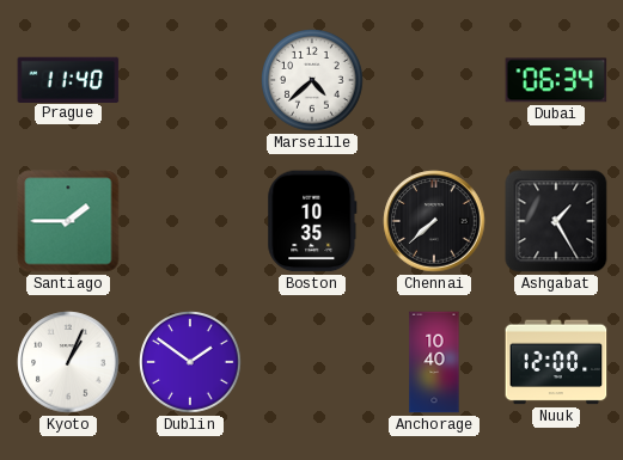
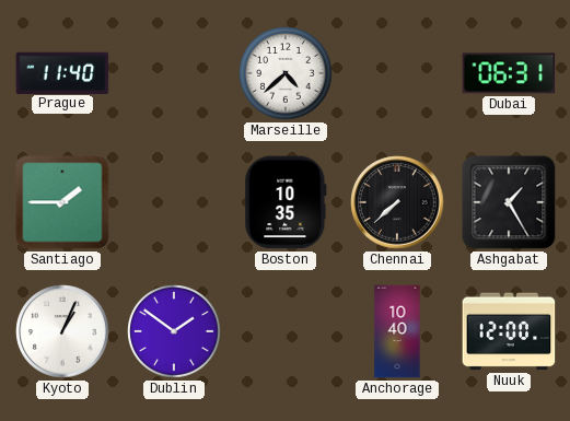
Dubai: 06:34 -> 06:31
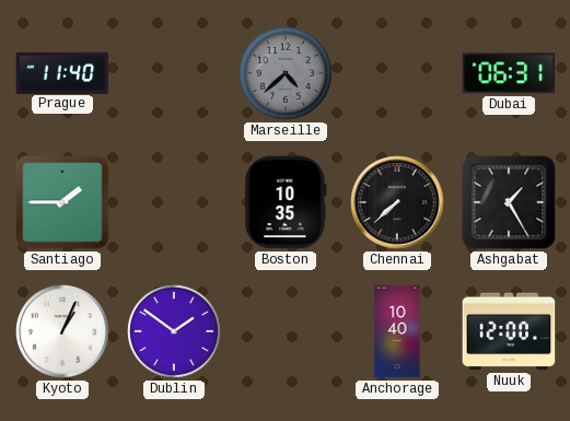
Marseille dial: white -> grey
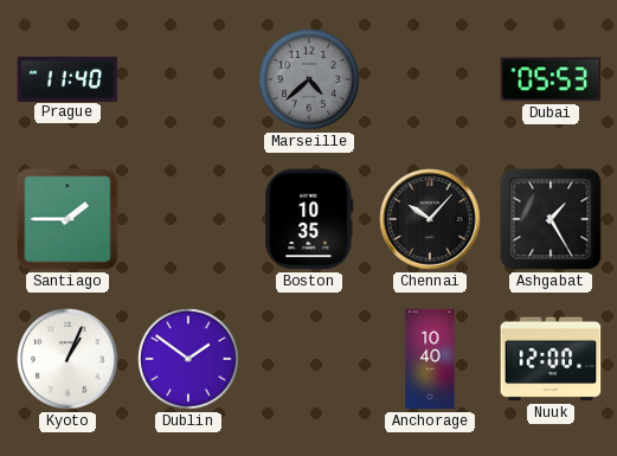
Dubai: 06:31 -> 05:53
Chennai: 7:38 -> 10:07
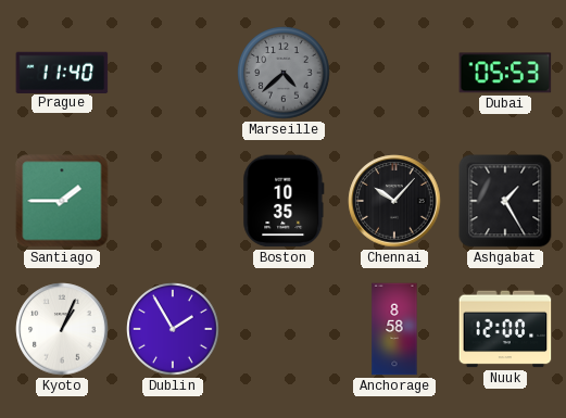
Dublin: 1:51 -> 1:55
Anchorage: 10:40 -> 8:58
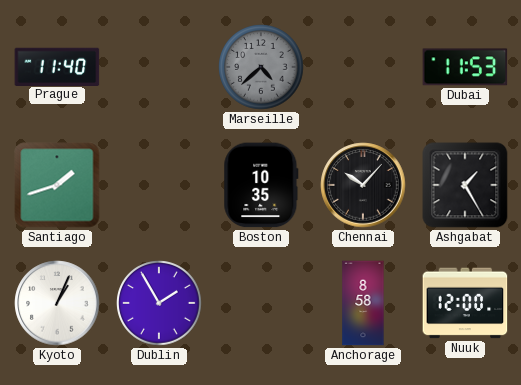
Dubai: 05:53 -> 11:53
Santiago: 1:45 -> 1:42
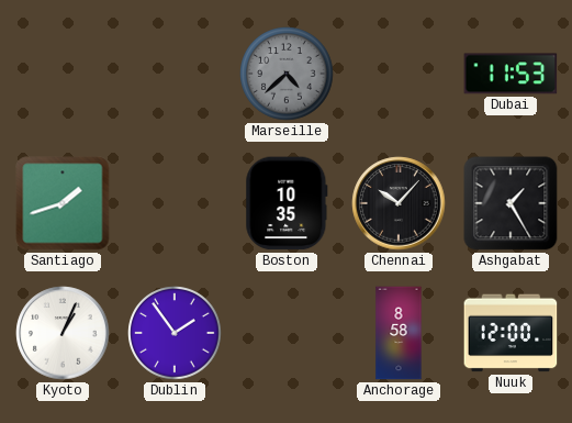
Prague: 11:40 -> none
Dublin: 1:55 -> 1:54
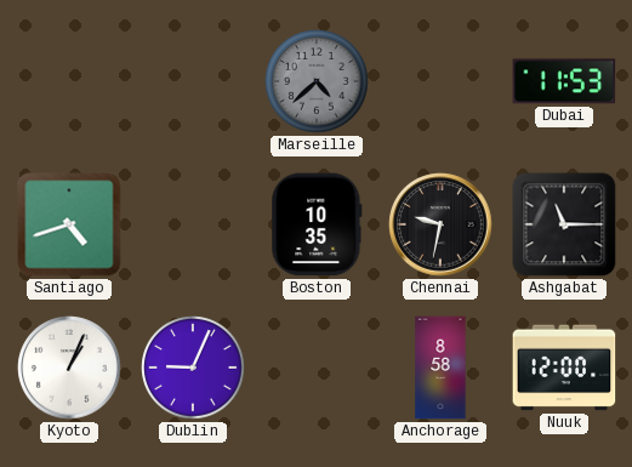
Santiago: 1:42 -> 4:42
Chennai: 10:07 -> 9:32
Ashgabat: 1:25 -> 11:15
Dublin: 1:54 -> 9:04
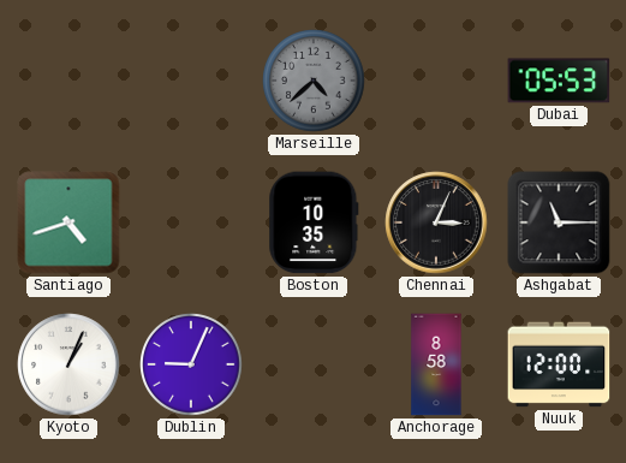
Dubai: 11:53 -> 05:53
Chennai: 9:32 -> 3:04
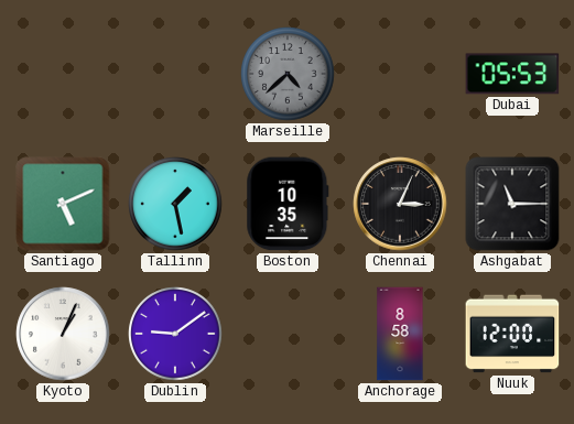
Santiago: 4:42 -> 5:11
Tallinn: none -> 1:28
Dublin: 9:04 -> 9:09
